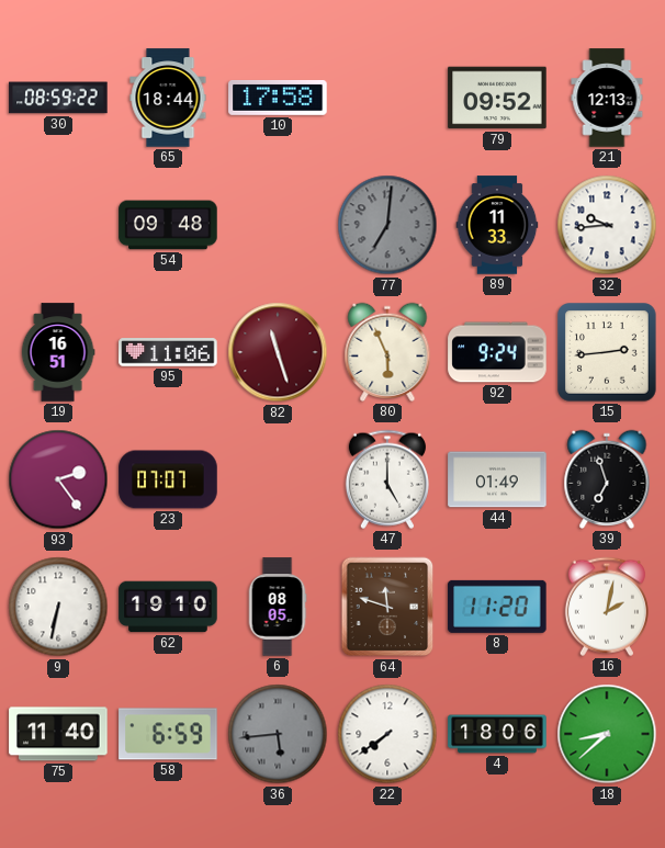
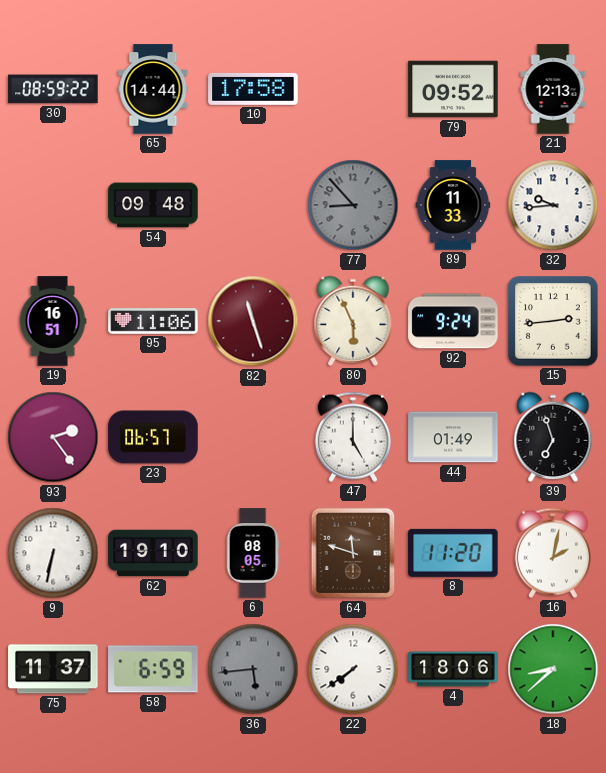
65: 18:44 -> 14:44
77: 7:01 -> 8:53
23: 07:07 -> 06:57
75: 11:40 -> 11:37
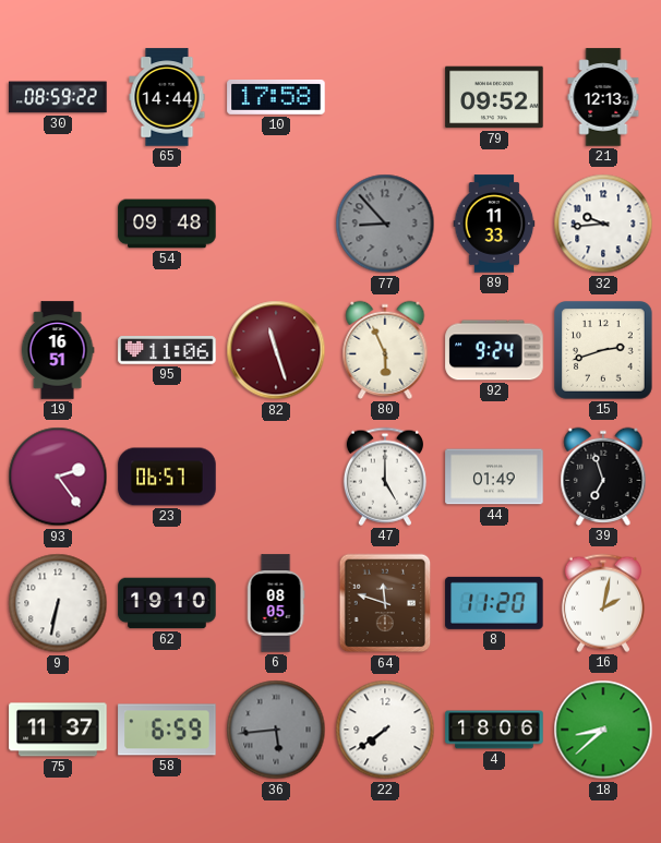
15: 2:44 -> 2:42
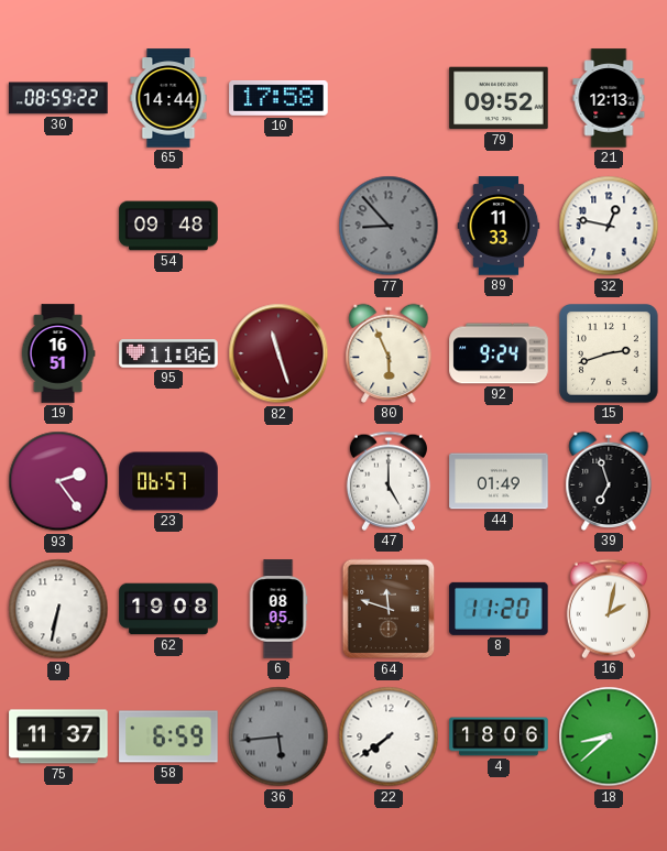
32: 9:44 -> 12:47
62: 19:10 -> 19:08
